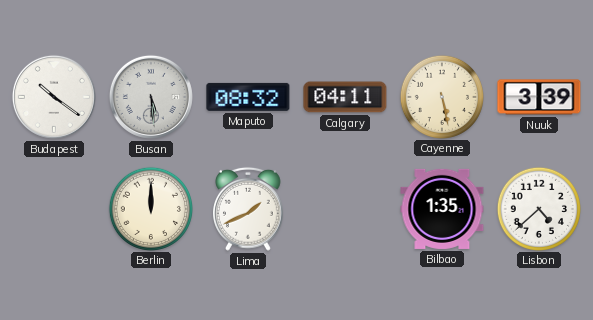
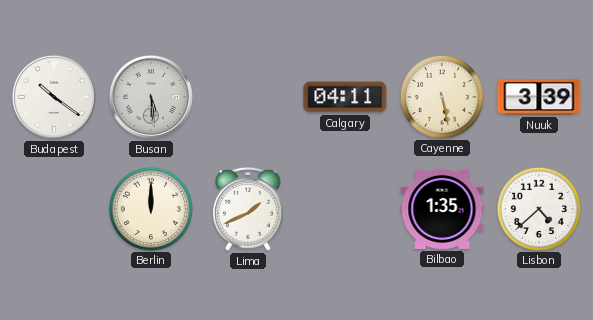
Maputo: 08:32 -> none
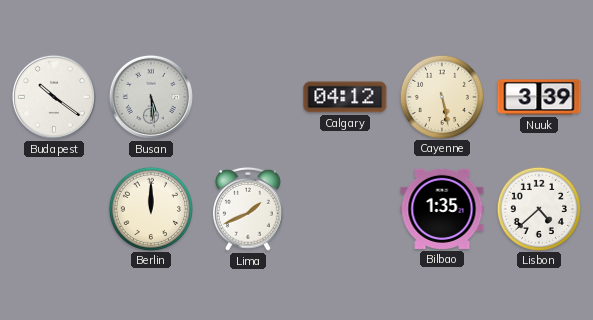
Calgary: 04:11 -> 04:12
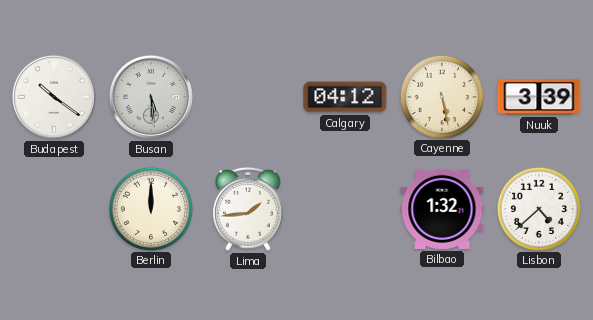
Lima: 1:41 -> 1:44
Bilbao: 1:35 -> 1:32
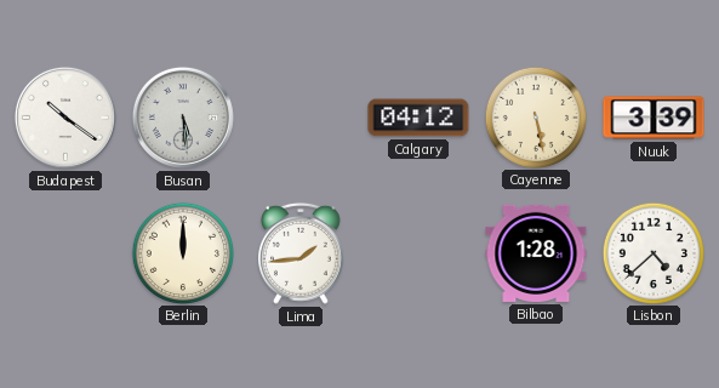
Bilbao: 1:32 -> 1:28
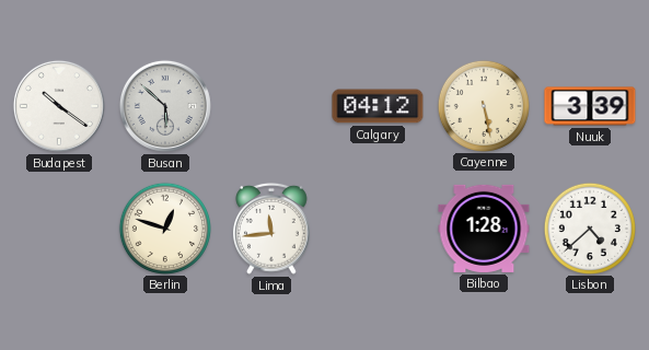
Busan: 5:29 -> 5:52
Berlin: 12:00 -> 12:48
Lima: 1:44 -> 11:44
